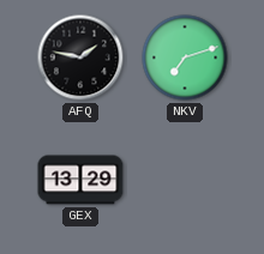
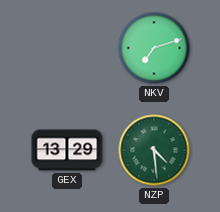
AFQ: 1:47 -> none
NZP: none -> 4:29
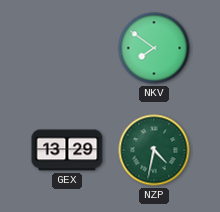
NKV: 7:12 -> 7:51
NZP: 4:29 -> 4:32
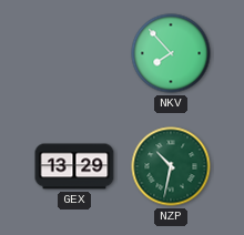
NKV: 7:51 -> 7:53
NZP: 4:32 -> 10:32
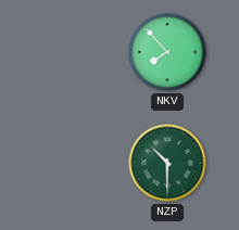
GEX: 13:29 -> none
NZP: 10:32 -> 10:30
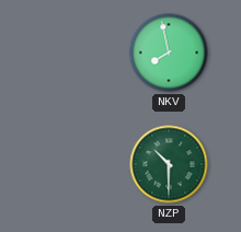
NKV: 7:53 -> 7:58
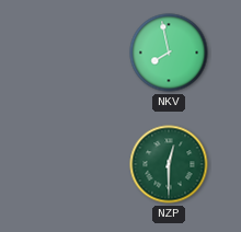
NZP: 10:30 -> 12:30
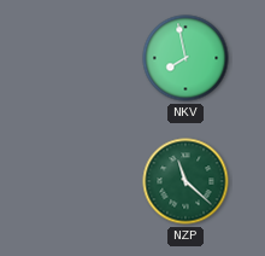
NZP: 12:30 -> 11:22
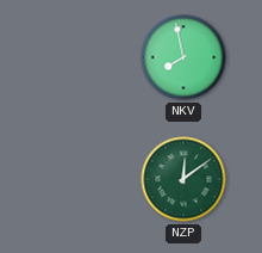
NZP: 11:22 -> 12:09
